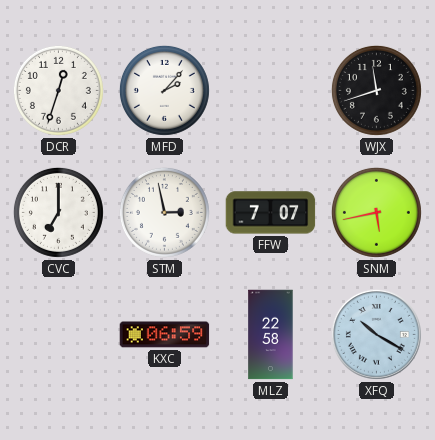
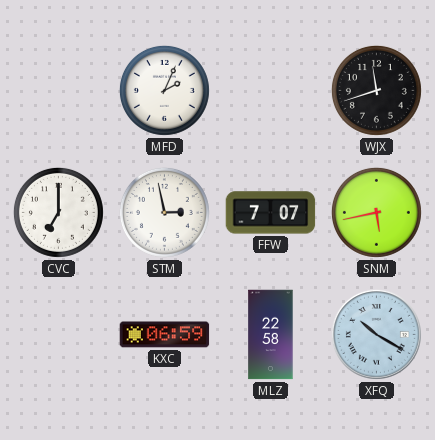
DCR: 12:33 -> none
MFD: 2:07 -> 2:04
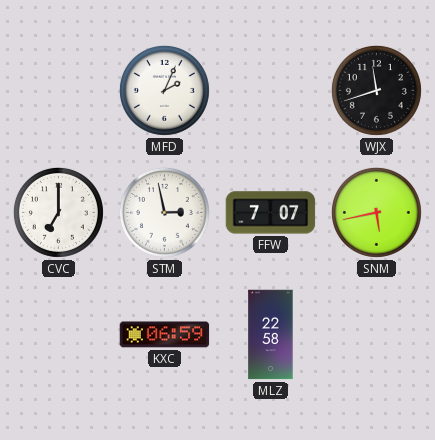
XFQ: 10:20 -> none
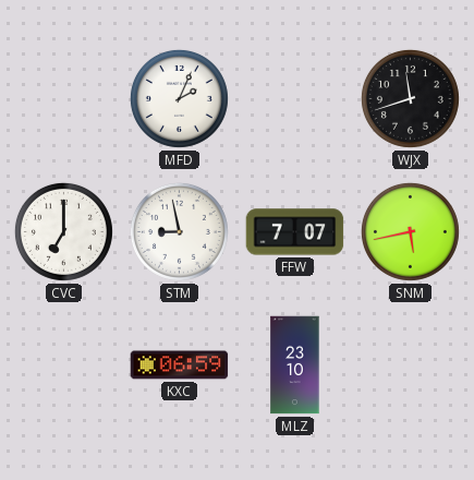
STM: 2:58 -> 8:58
MLZ: 22:58 -> 23:10
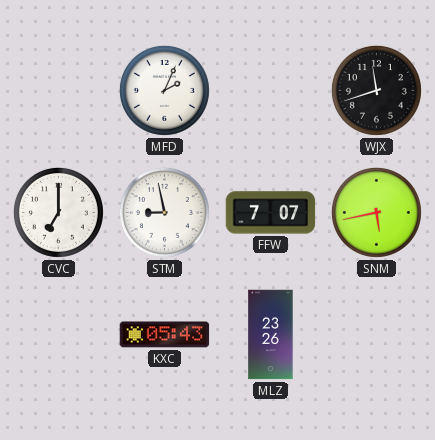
KXC: 06:59 -> 05:43
MLZ: 23:10 -> 23:26
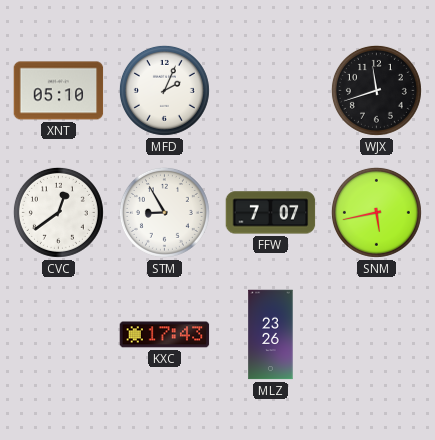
XNT: none -> 05:10
CVC: 7:00 -> 12:39
STM: 8:58 -> 8:55
KXC: 05:43 -> 17:43
